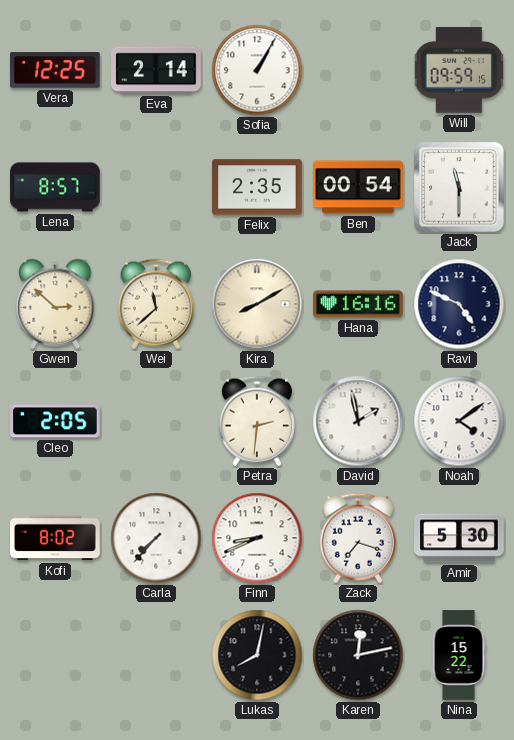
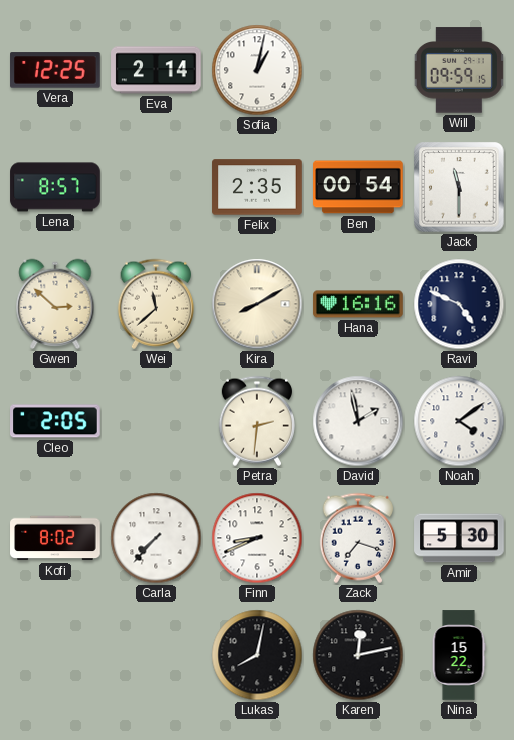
Sofia: 1:05 -> 1:02
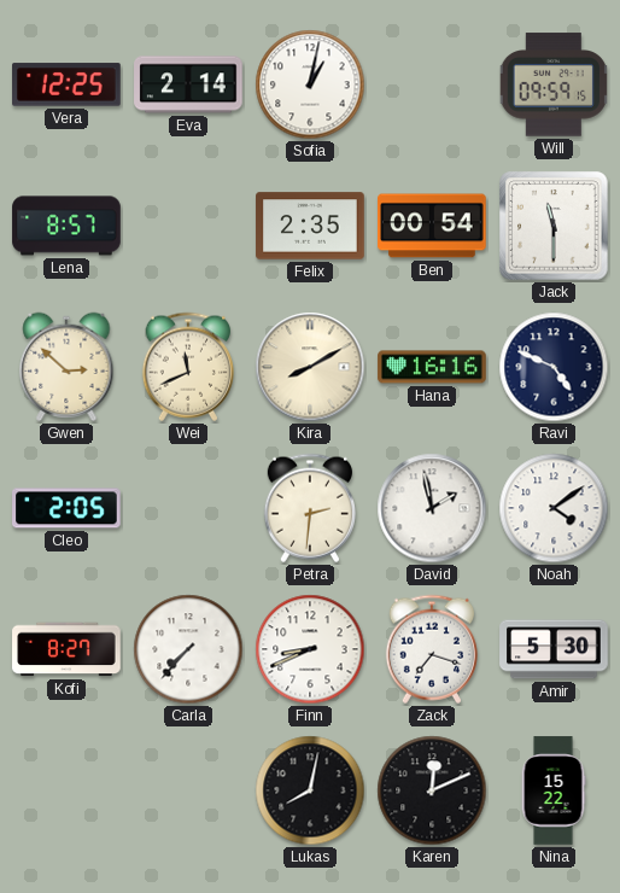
Wei: 11:38 -> 11:41
Kofi: 8:02 -> 8:27
Karen: 12:13 -> 12:11
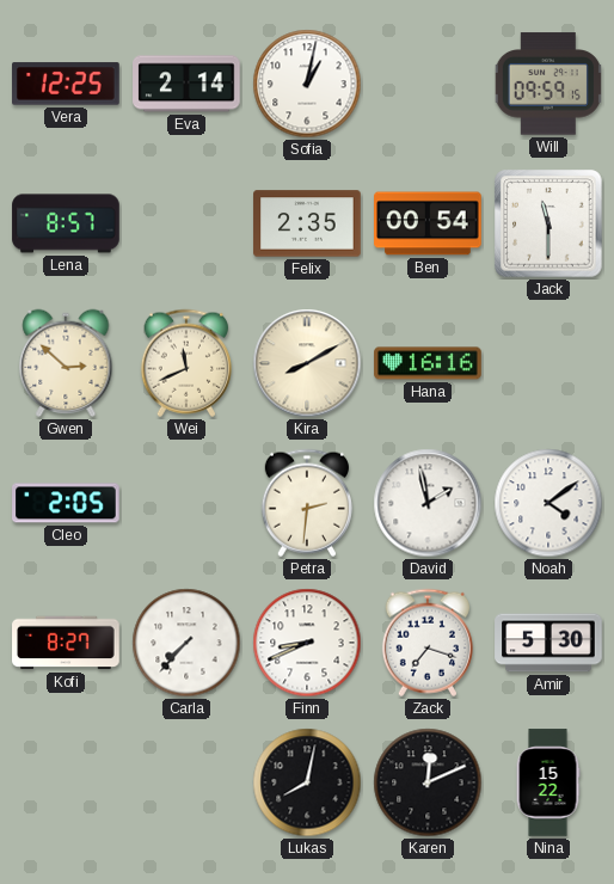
Ravi: 4:49 -> none
